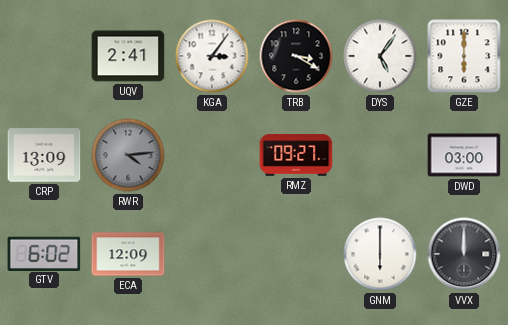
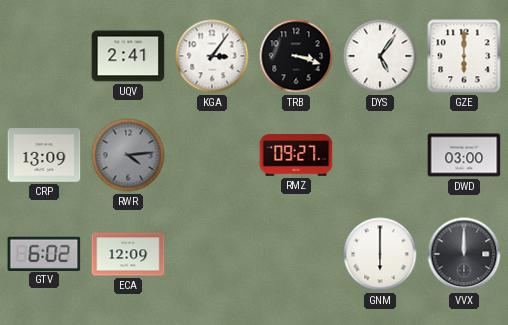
TRB: 3:20 -> 3:18
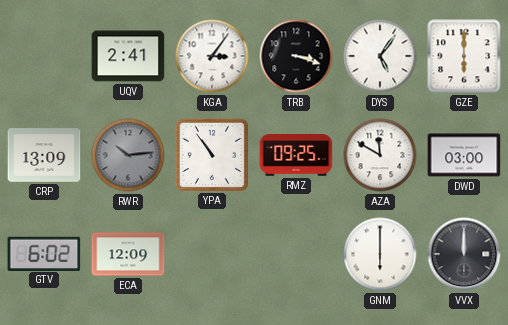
RWR: 4:14 -> 10:14
YPA: none -> 10:54
RMZ: 09:27 -> 09:25
AZA: none -> 11:50
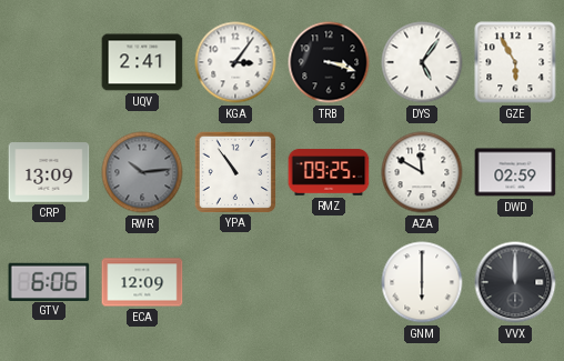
GZE: 6:00 -> 5:55
DWD: 03:00 -> 02:59
GTV: 6:02 -> 6:06
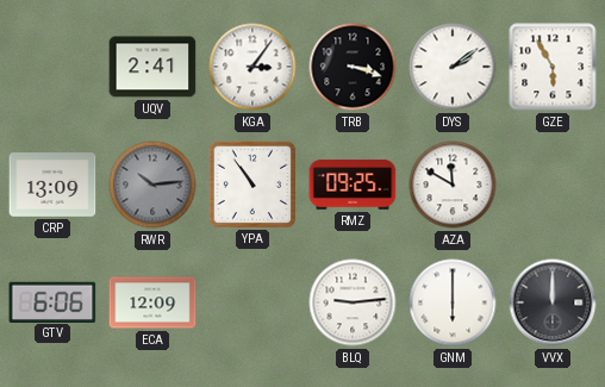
DYS: 5:06 -> 2:09
DWD: 02:59 -> none
BLQ: none -> 9:14
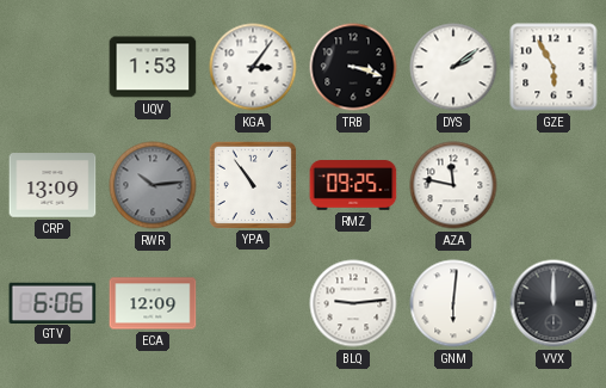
UQV: 2:41 -> 1:53
AZA: 11:50 -> 11:47
GNM: 6:00 -> 6:01
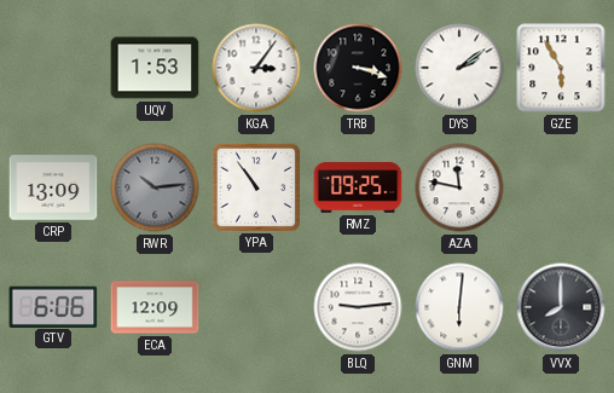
VVX: 12:00 -> 8:00
